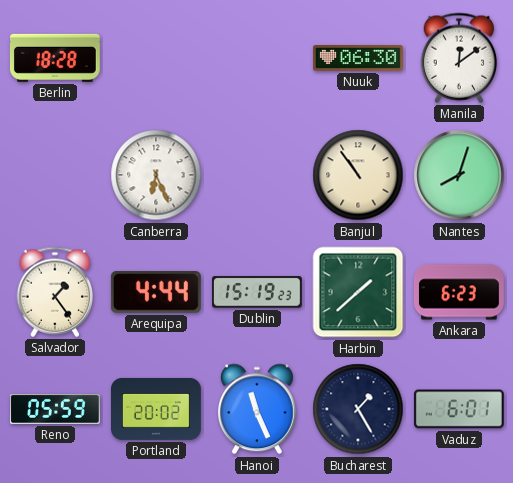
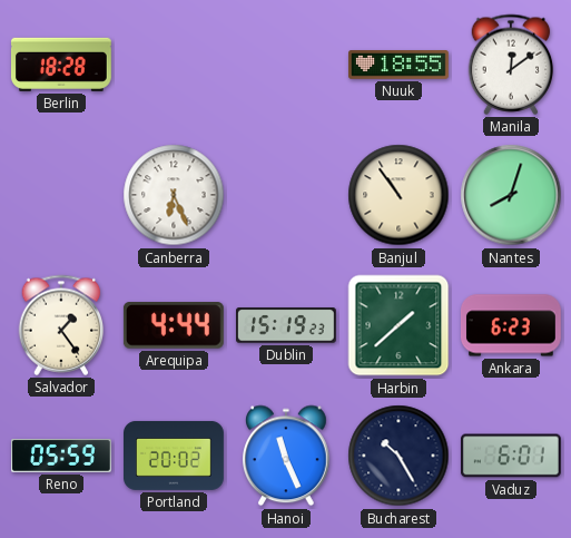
Nuuk: 06:30 -> 18:55
Bucharest: 1:25 -> 10:25
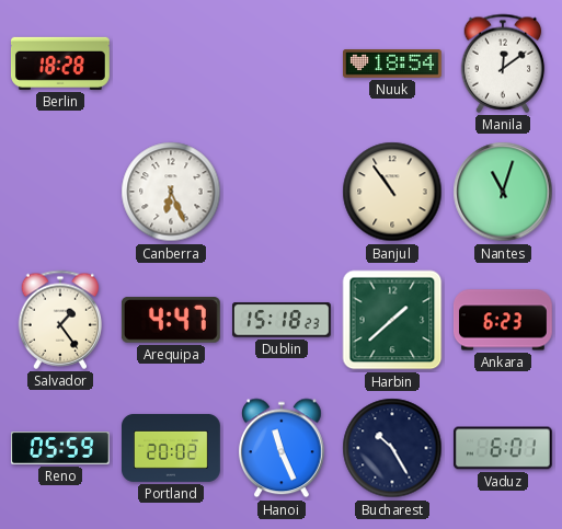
Nuuk: 18:55 -> 18:54
Nantes: 8:03 -> 11:03
Arequipa: 4:44 -> 4:47
Dublin: 15:19 -> 15:18
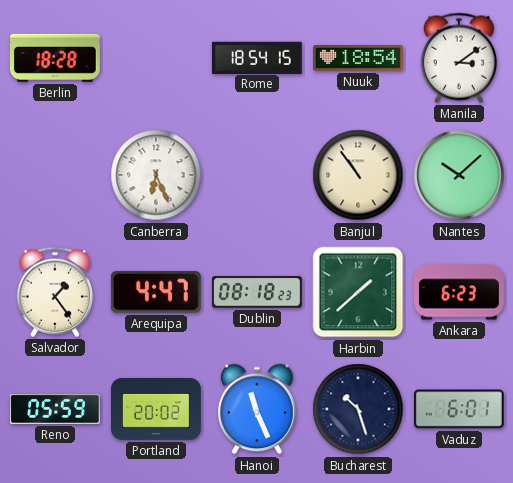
Rome: none -> 18:54
Manila: 12:09 -> 3:09
Nantes: 11:03 -> 10:08
Dublin: 15:18 -> 08:18
Bucharest: 10:25 -> 10:27
